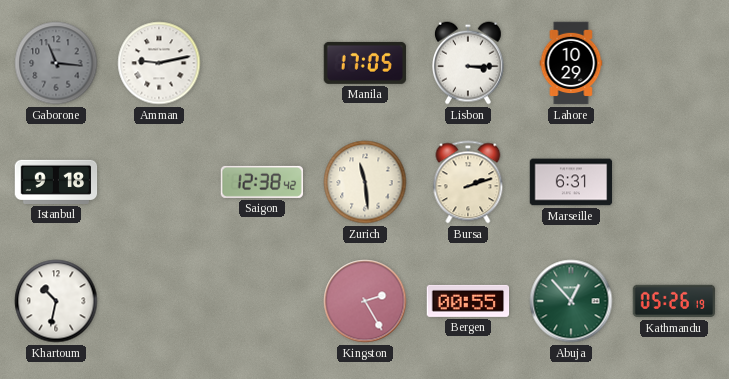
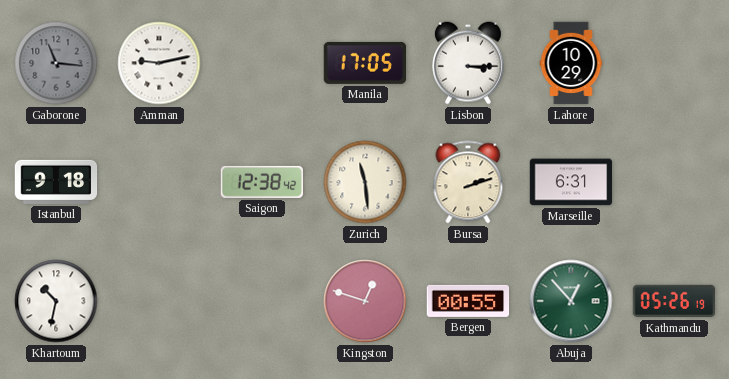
Kingston: 2:25 -> 12:48
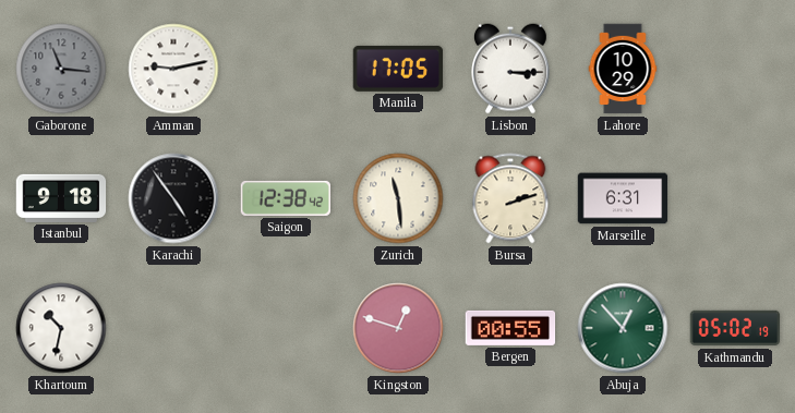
Karachi: none -> 4:54
Kathmandu: 05:26 -> 05:02
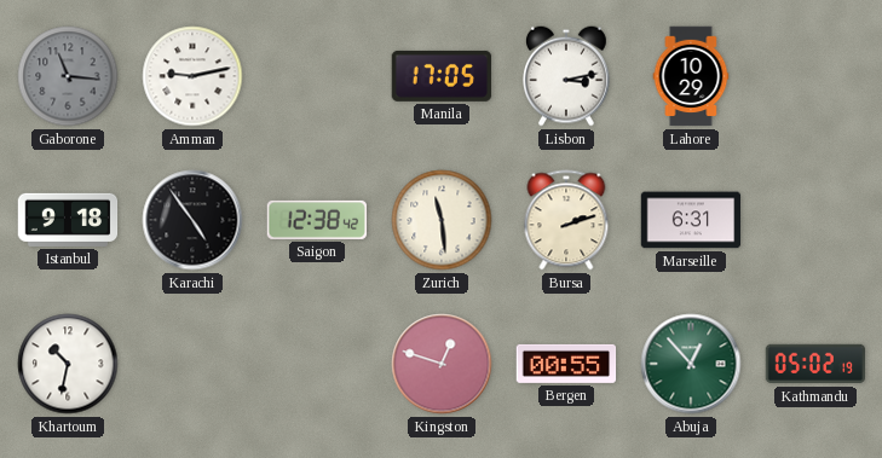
Lisbon: 3:15 -> 3:13
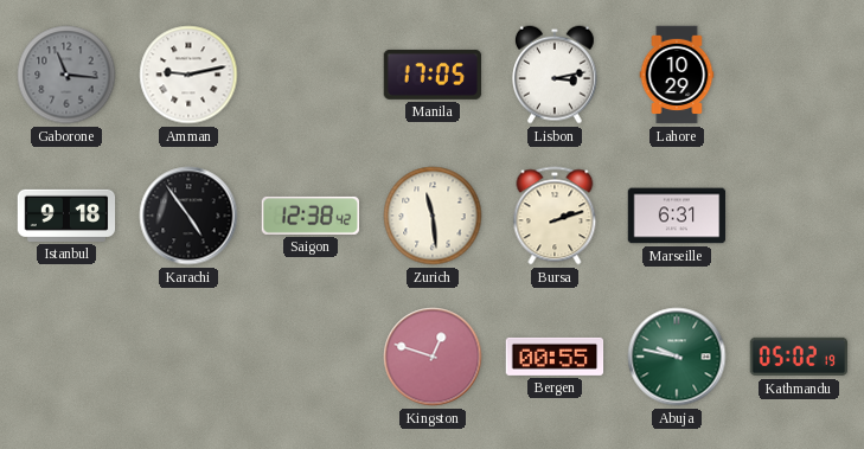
Khartoum: 10:32 -> none
Abuja: 12:53 -> 9:47
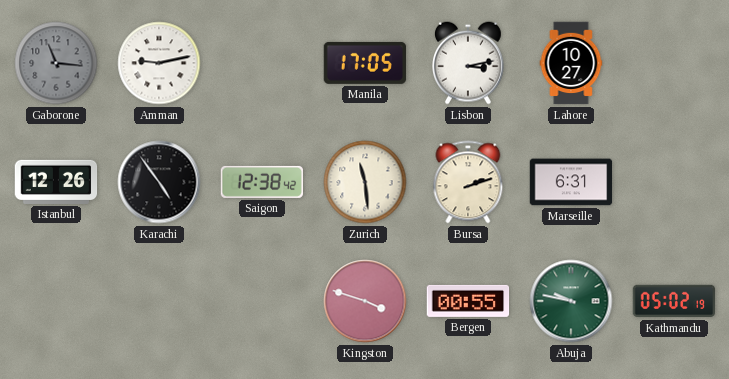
Lahore: 10:29 -> 10:27
Istanbul: 9:18 -> 12:26
Kingston: 12:48 -> 3:48
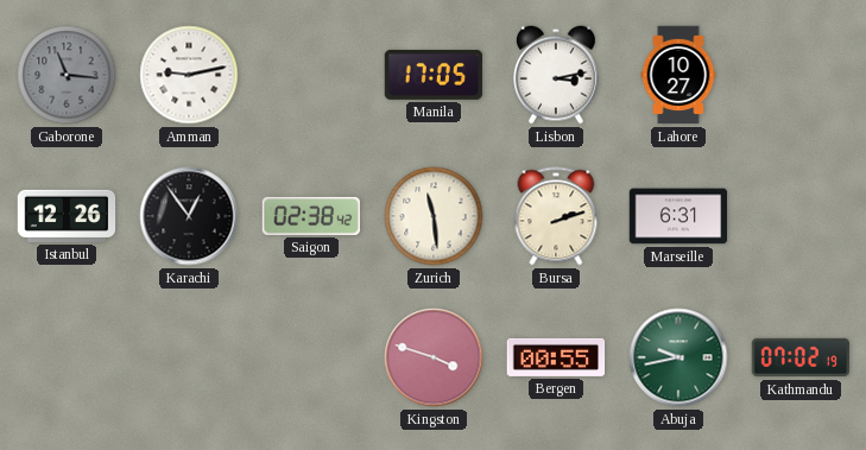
Karachi: 4:54 -> 12:54
Saigon: 12:38 -> 02:38
Abuja: 9:47 -> 9:43
Kathmandu: 05:02 -> 07:02
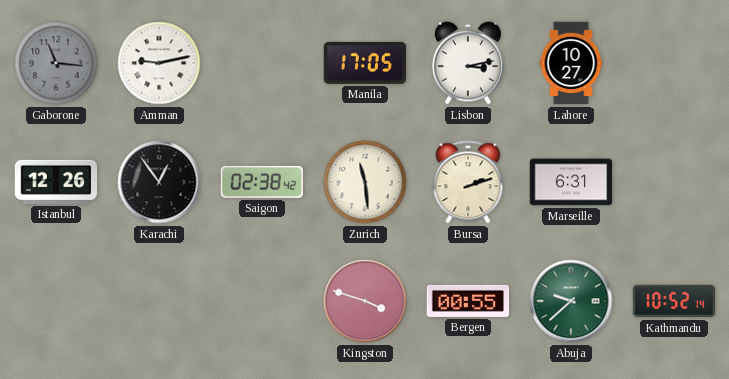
Abuja: 9:43 -> 9:38
Kathmandu: 07:02 -> 10:52
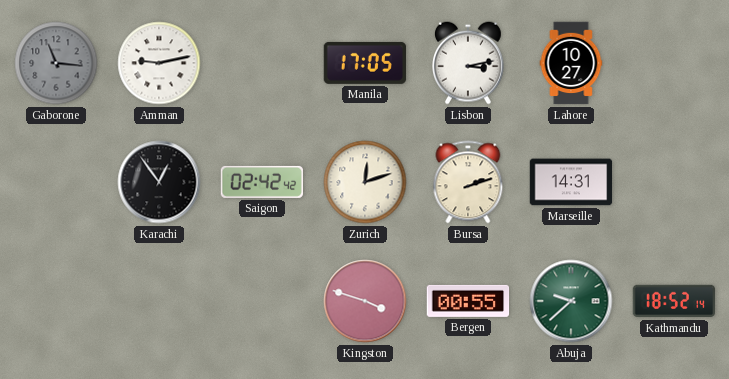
Istanbul: 12:26 -> none
Saigon: 02:38 -> 02:42
Zurich: 11:29 -> 12:12
Marseille: 6:31 -> 14:31
Kathmandu: 10:52 -> 18:52
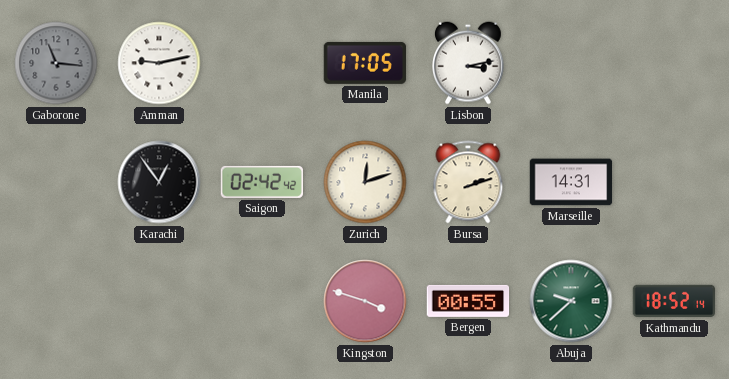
Lahore: 10:27 -> none
